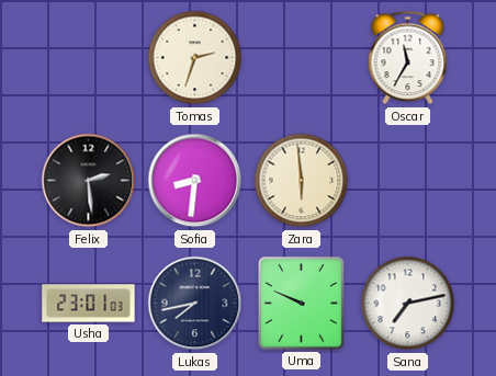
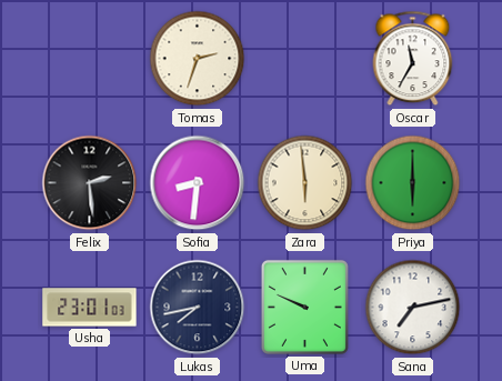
Priya: none -> 6:00
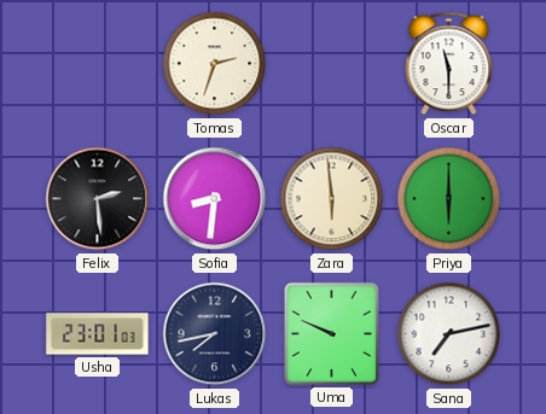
Oscar: 11:35 -> 11:30
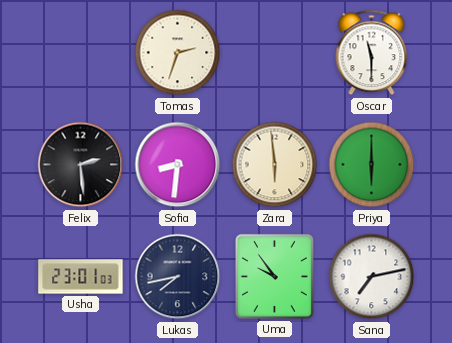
Uma: 9:49 -> 9:54
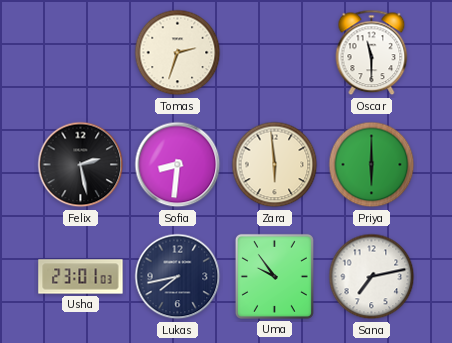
Felix: 2:29 -> 2:28
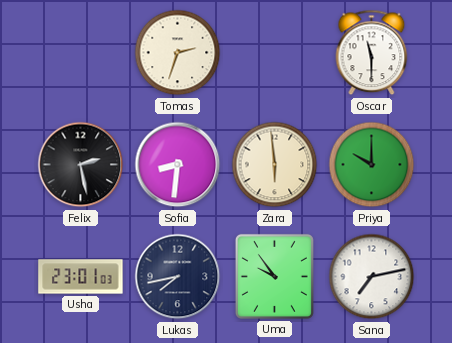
Priya: 6:00 -> 10:00
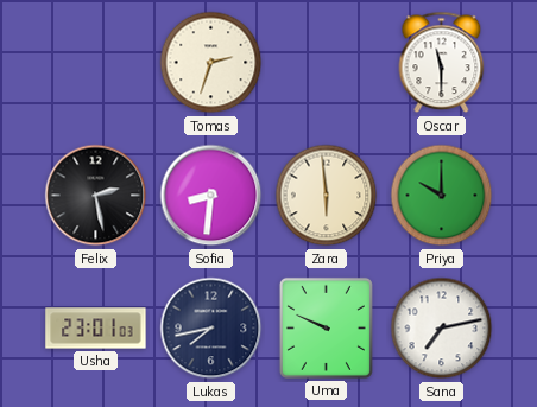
Uma: 9:54 -> 9:49
